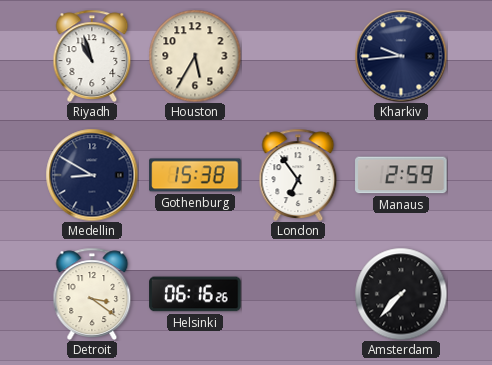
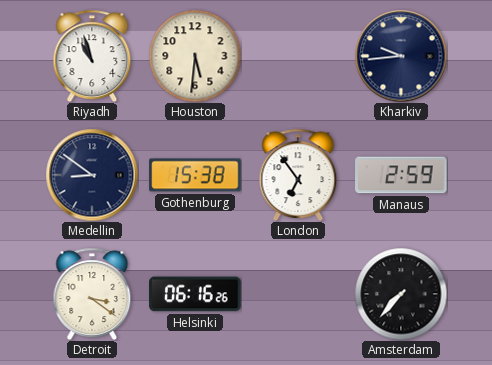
Houston: 5:35 -> 5:31
Medellin: 8:50 -> 8:51
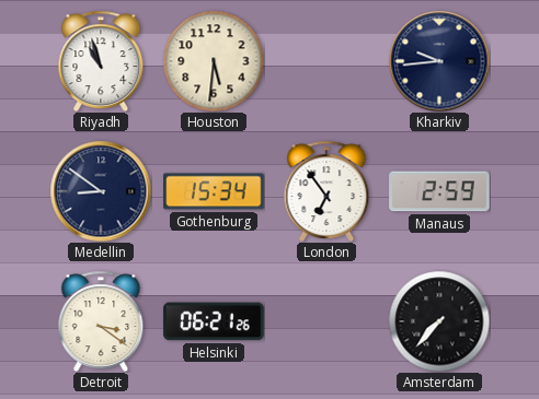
Gothenburg: 15:38 -> 15:34
Helsinki: 06:16 -> 06:21
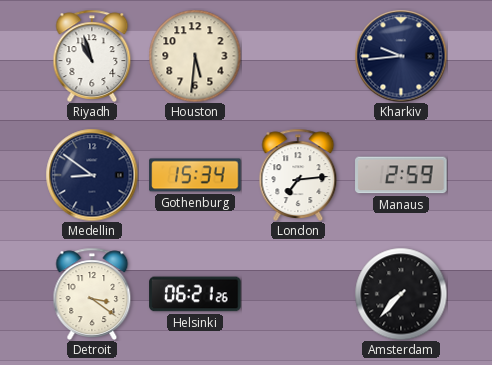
London: 6:54 -> 7:14
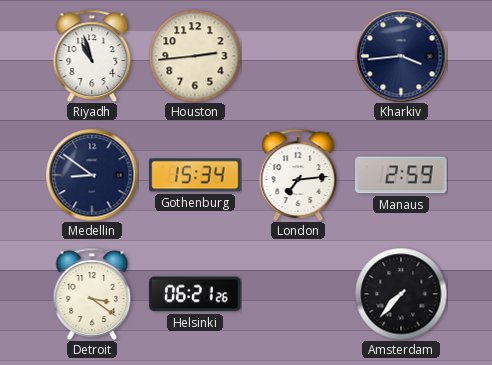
Houston: 5:31 -> 2:44
Kharkiv: 9:44 -> 3:44
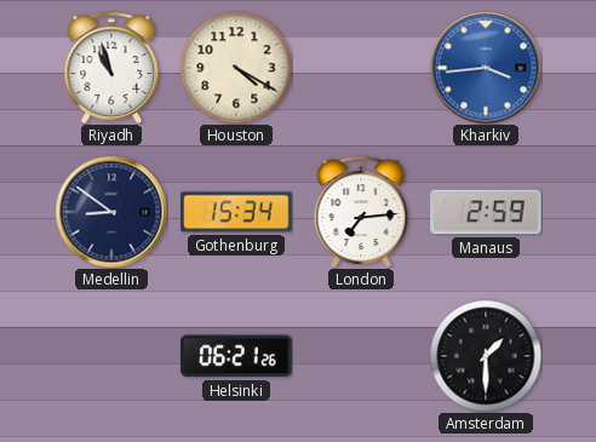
Houston: 2:44 -> 4:20
Kharkiv dial: navy -> blue
Detroit: 3:21 -> none
Amsterdam: 7:37 -> 1:30
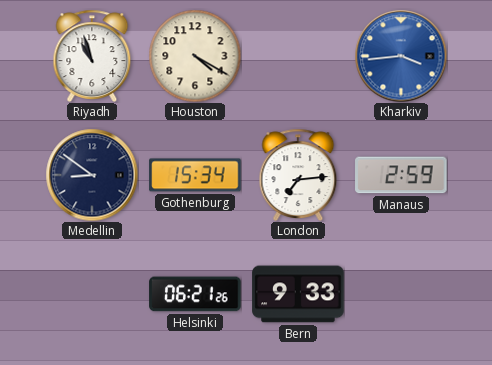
Bern: none -> 9:33
Amsterdam: 1:30 -> none
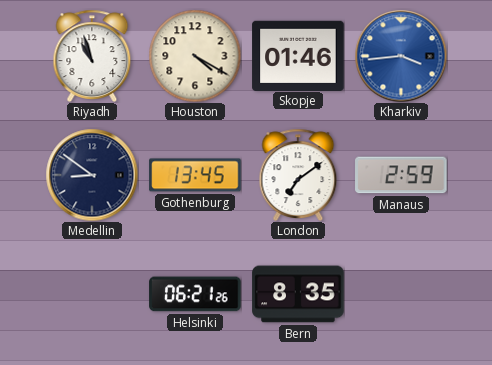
Skopje: none -> 01:46
Gothenburg: 15:34 -> 13:45
London: 7:14 -> 7:09
Bern: 9:33 -> 8:35
